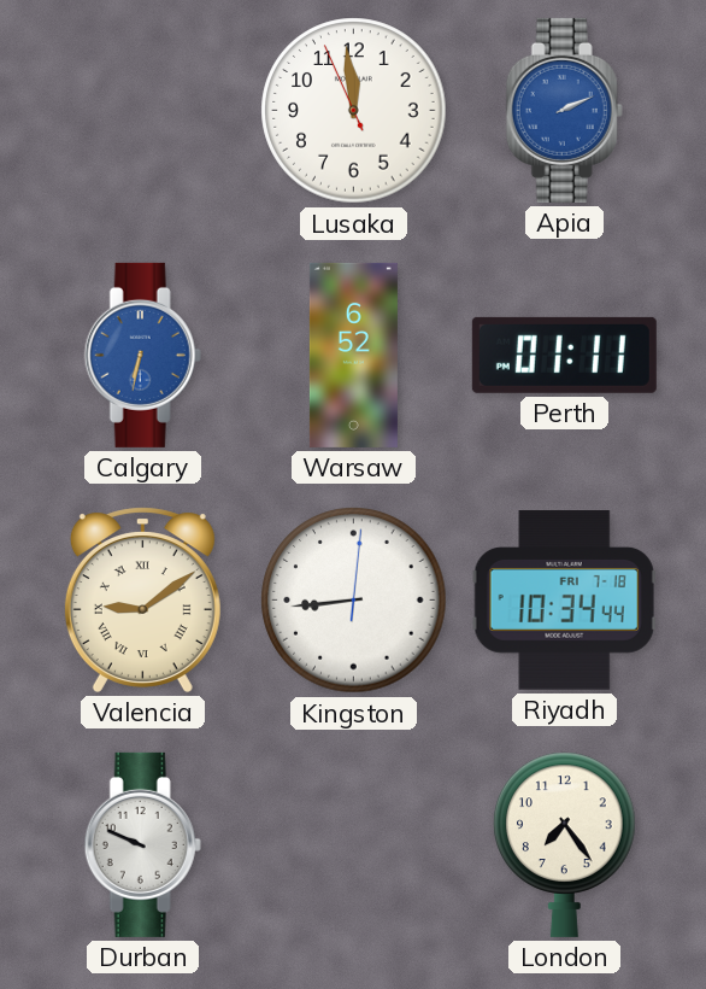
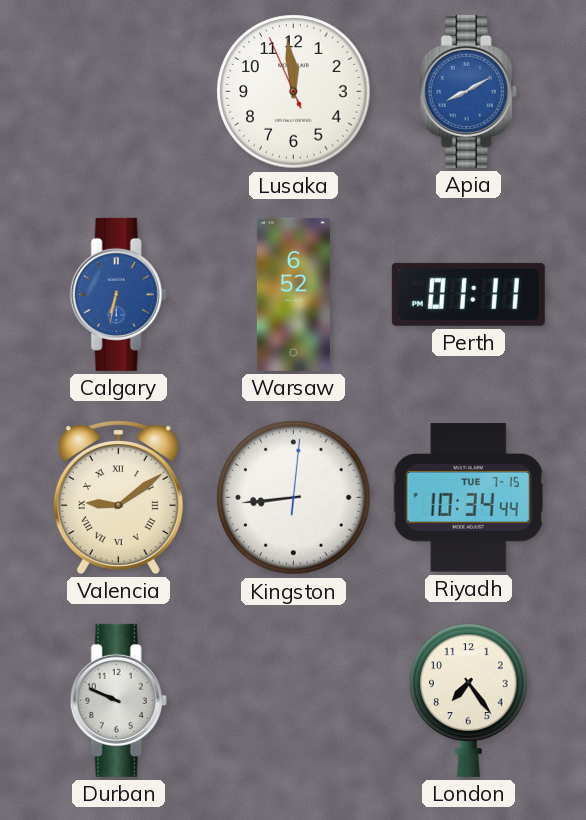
Apia: 2:11 -> 8:10
Riyadh date: FRI 7-18 -> TUE 7-15
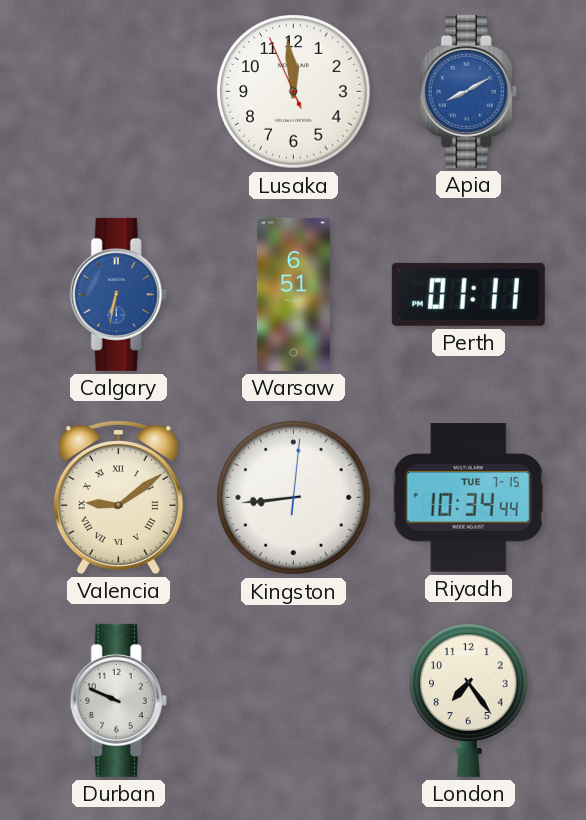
Warsaw: 6:52 -> 6:51
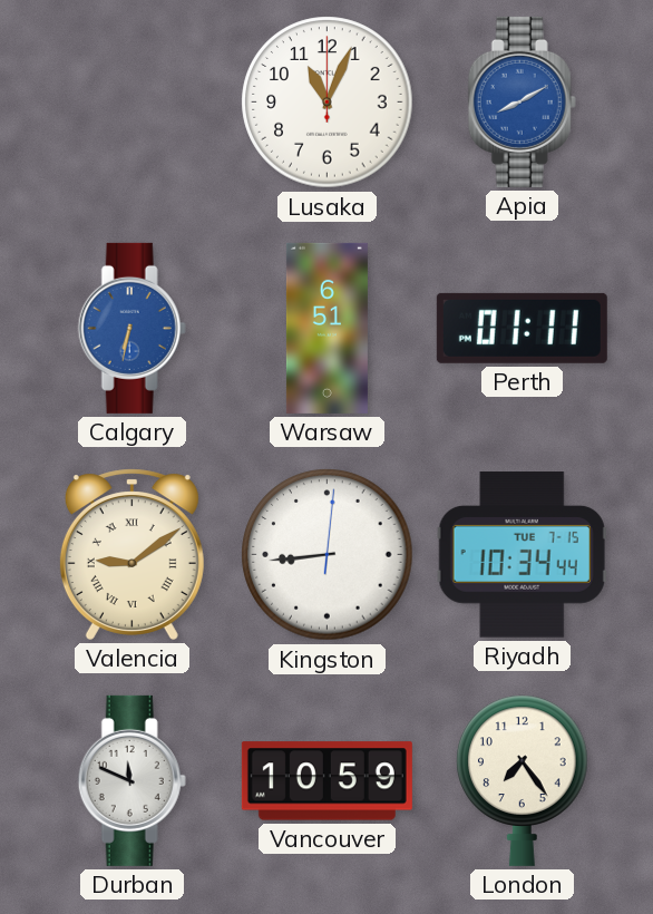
Lusaka: 11:58 -> 11:04
Durban: 9:49 -> 11:49
Vancouver: none -> 10:59
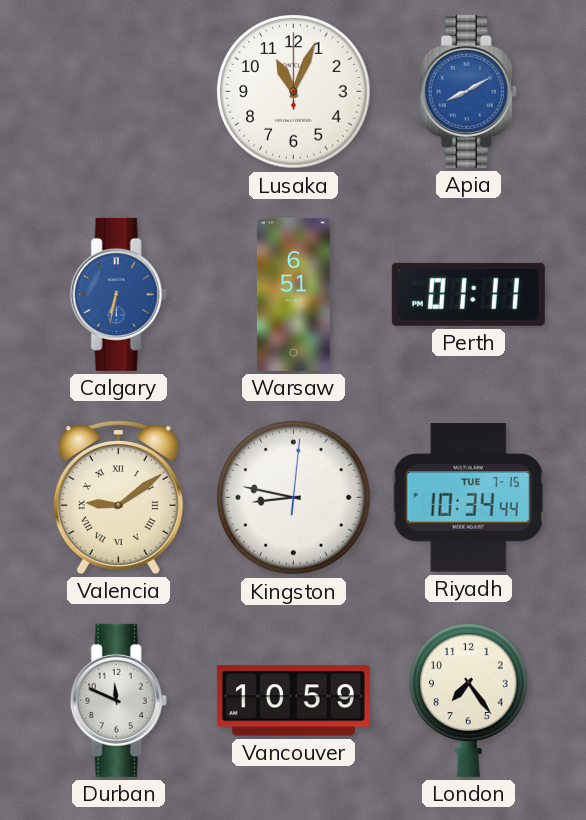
Kingston: 8:44 -> 8:47
